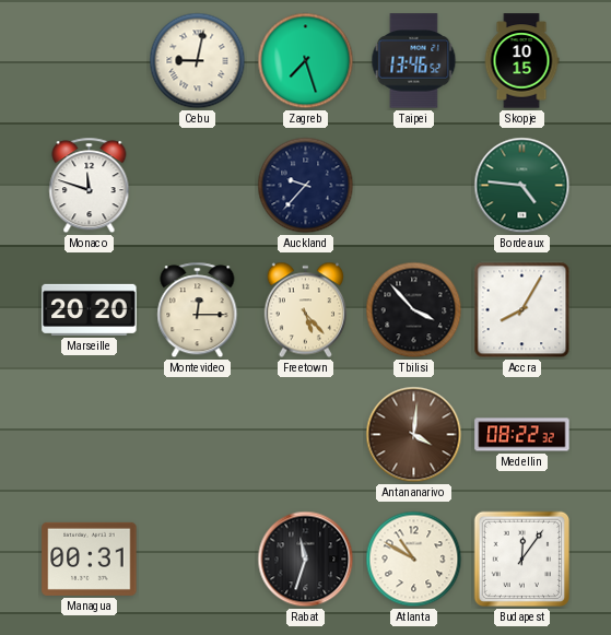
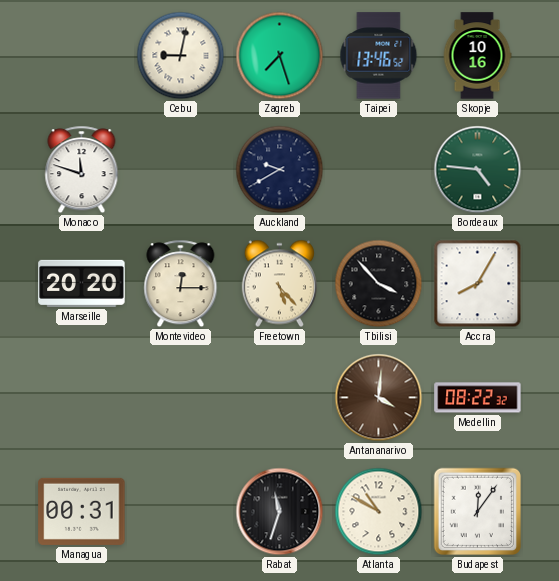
Skopje: 10:15 -> 10:16
Auckland: 9:37 -> 9:40
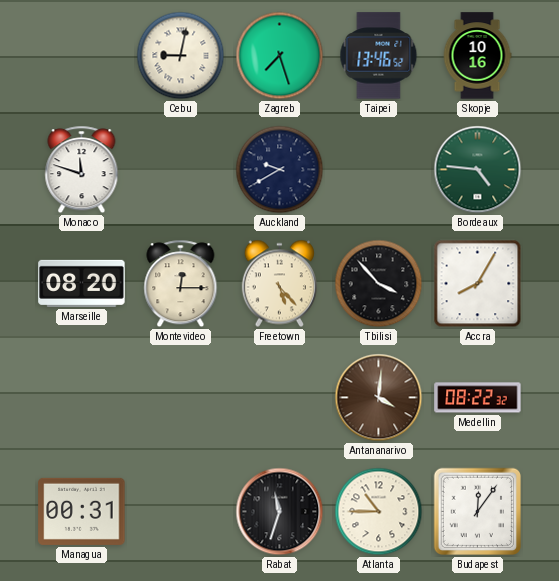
Marseille: 20:20 -> 08:20
Atlanta: 10:50 -> 10:45
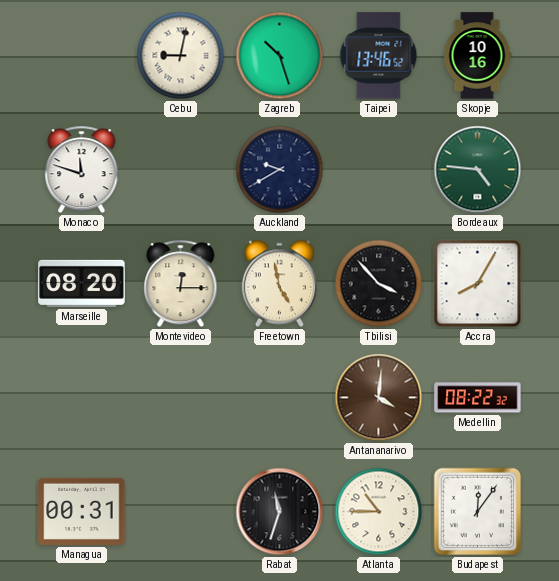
Zagreb: 7:27 -> 10:27
Freetown: 5:23 -> 4:58
